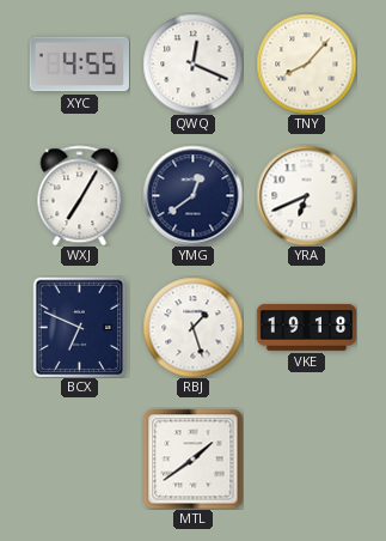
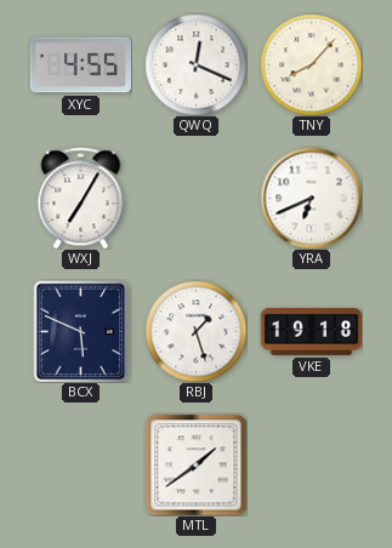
YMG: 12:39 -> none
BCX: 6:49 -> 5:49
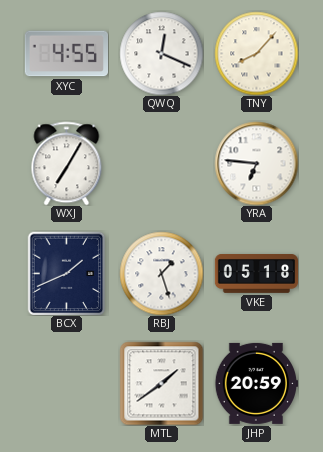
YRA: 6:41 -> 6:46
BCX: 5:49 -> 1:41
VKE: 19:18 -> 05:18
JHP: none -> 20:59
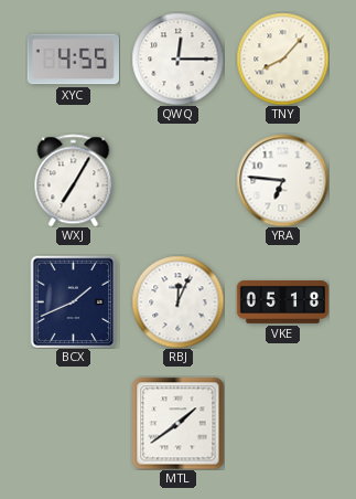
QWQ: 12:19 -> 12:15
RBJ: 1:27 -> 12:04
JHP: 20:59 -> none
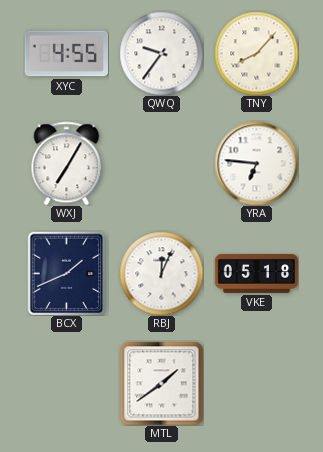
QWQ: 12:15 -> 9:36
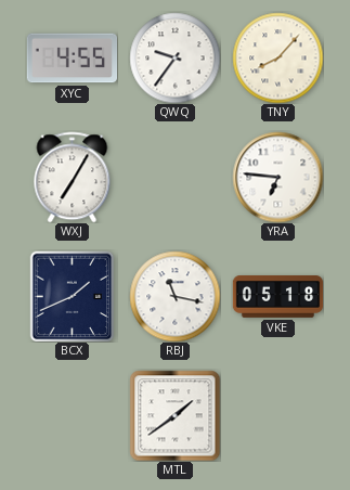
RBJ: 12:04 -> 11:17
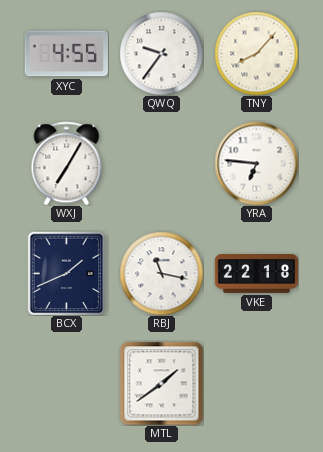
VKE: 05:18 -> 22:18
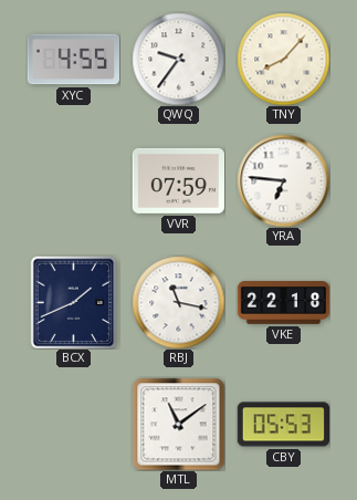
WXJ: 7:05 -> none
VVR: none -> 07:59
MTL: 1:39 -> 11:09
CBY: none -> 05:53
